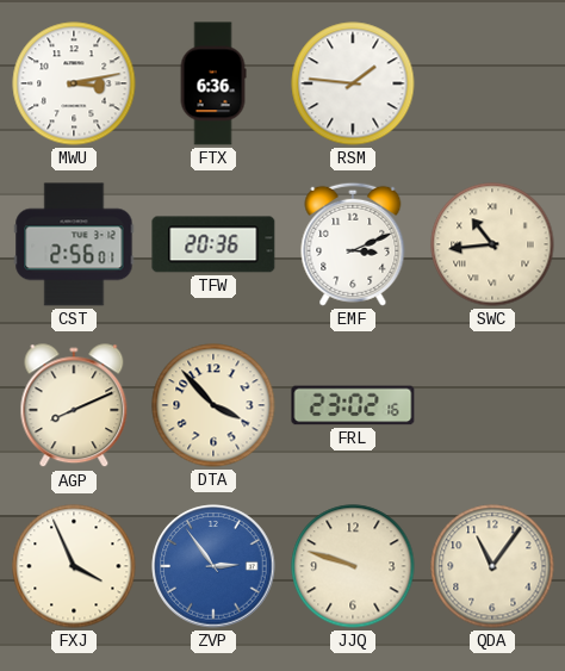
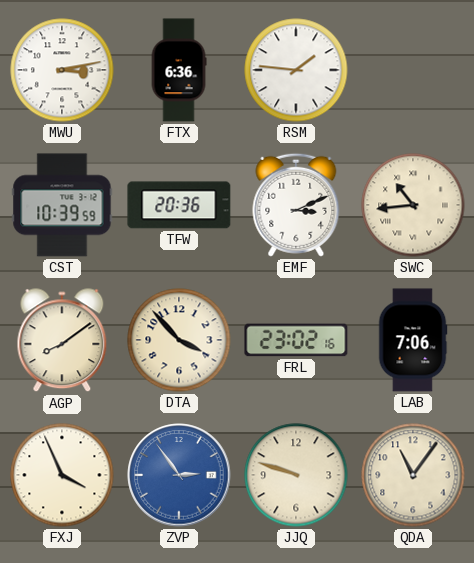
CST: 2:56 -> 10:39
AGP: 8:11 -> 8:09
LAB: none -> 7:06
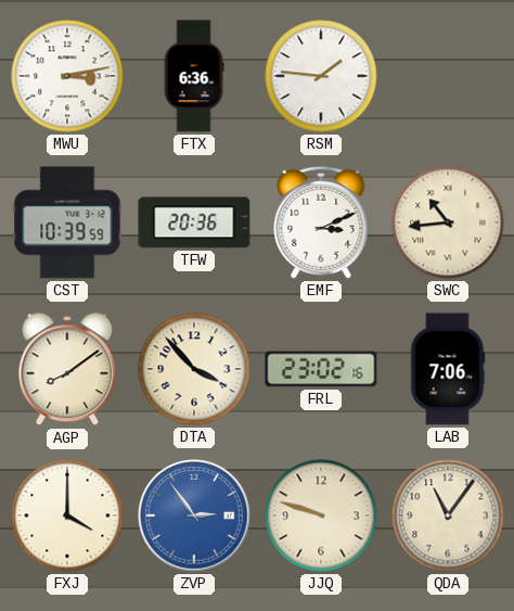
FXJ: 3:56 -> 4:00
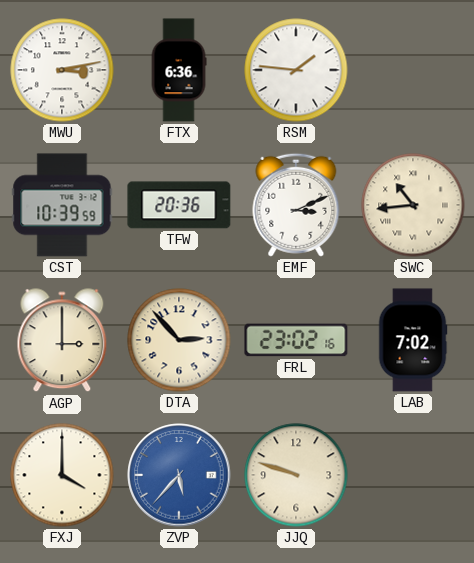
AGP: 8:09 -> 3:00
DTA: 3:53 -> 2:53
LAB: 7:06 -> 7:02
ZVP: 2:54 -> 5:37
QDA: 11:06 -> none
